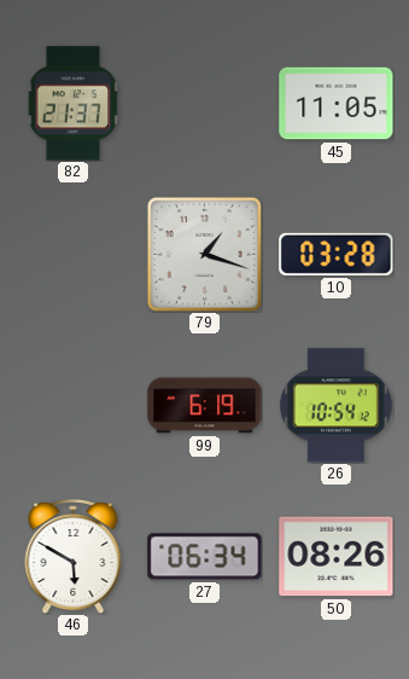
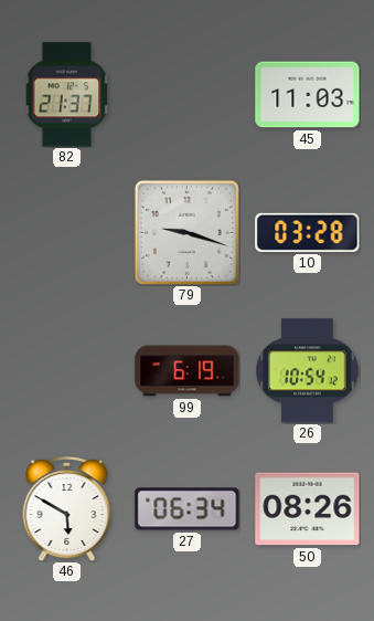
45: 11:05 -> 11:03
79: 1:18 -> 9:18
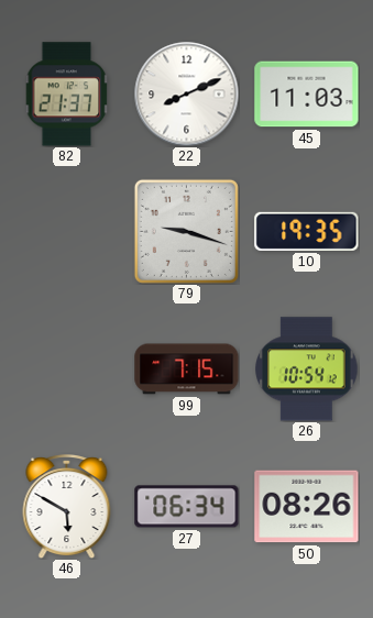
22: none -> 8:11
10: 03:28 -> 19:35
99: 6:19 -> 7:15
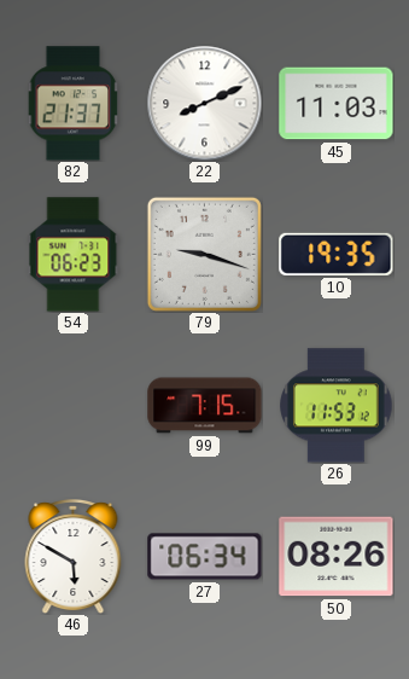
54: none -> 06:23
26: 10:54 -> 11:53
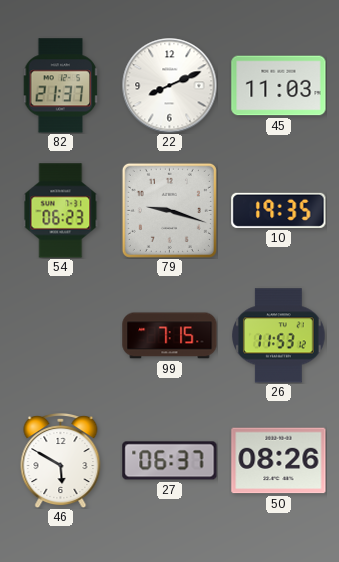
27: 06:34 -> 06:37
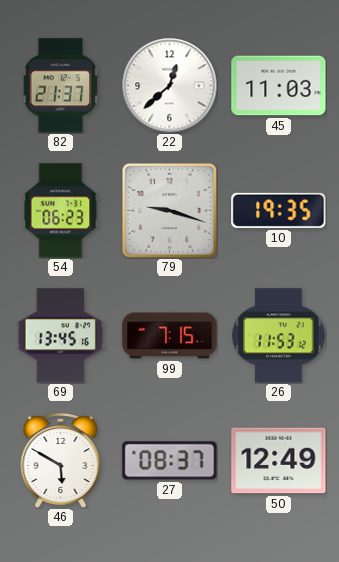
22: 8:11 -> 12:38
69: none -> 13:45
27: 06:37 -> 08:37
50: 08:26 -> 12:49
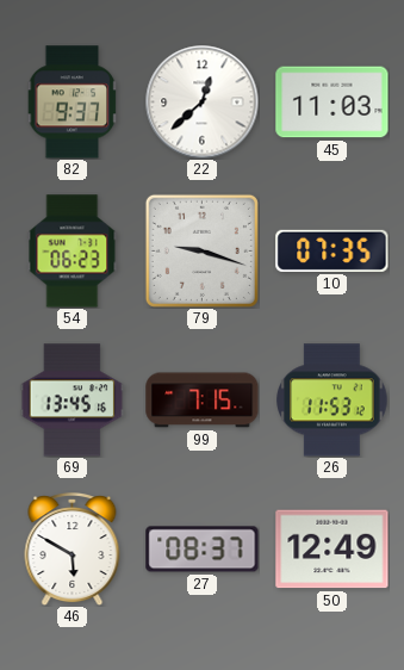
82: 21:37 -> 9:37
10: 19:35 -> 07:35
